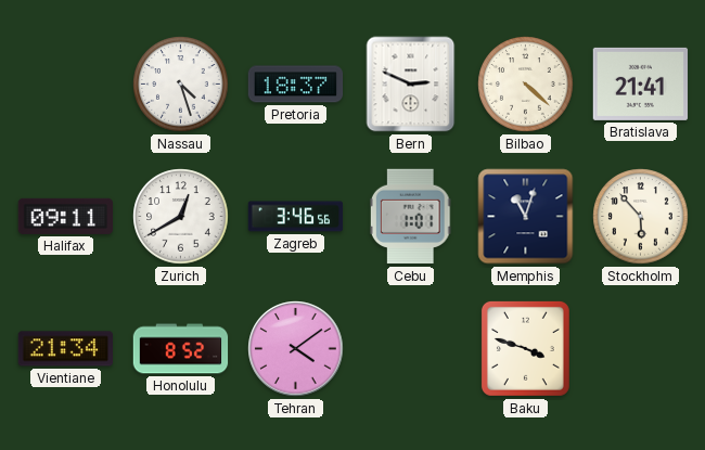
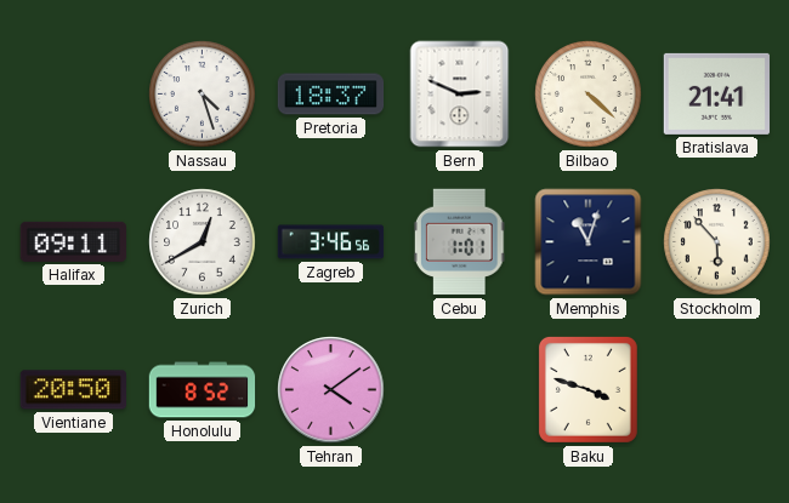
Vientiane: 21:34 -> 20:50
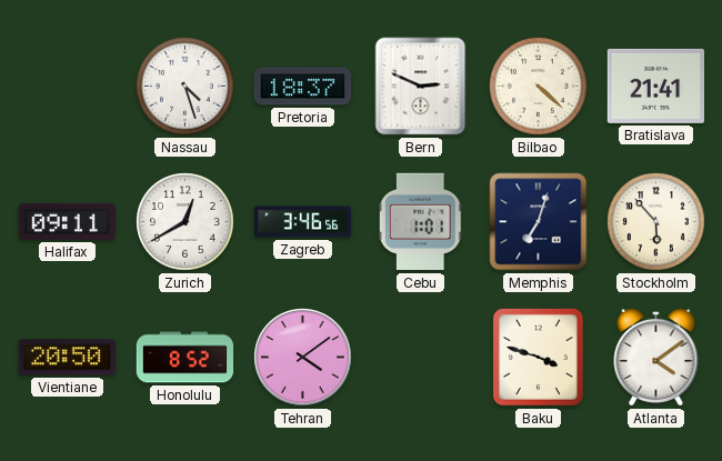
Memphis: 11:03 -> 7:03
Atlanta: none -> 4:09
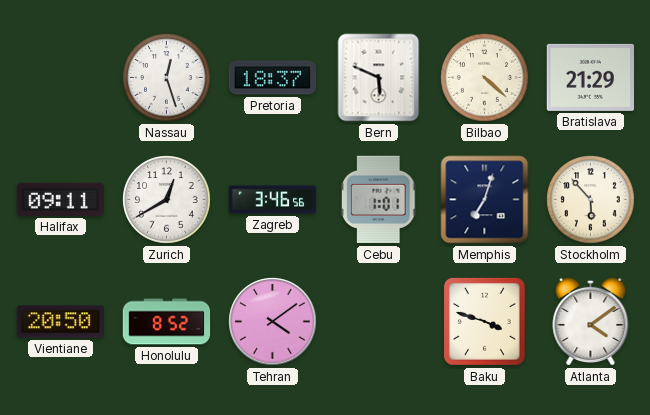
Nassau: 4:27 -> 12:27
Bern: 2:49 -> 5:49
Bratislava: 21:41 -> 21:29
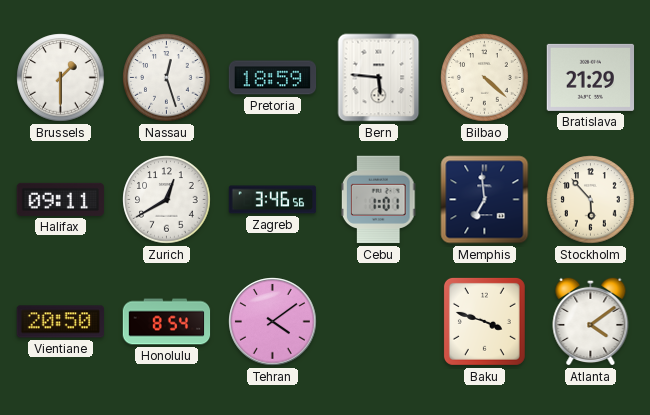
Brussels: none -> 1:30
Pretoria: 18:37 -> 18:59
Bern: 5:49 -> 5:46
Memphis: 7:03 -> 6:59
Honolulu: 8:52 -> 8:54
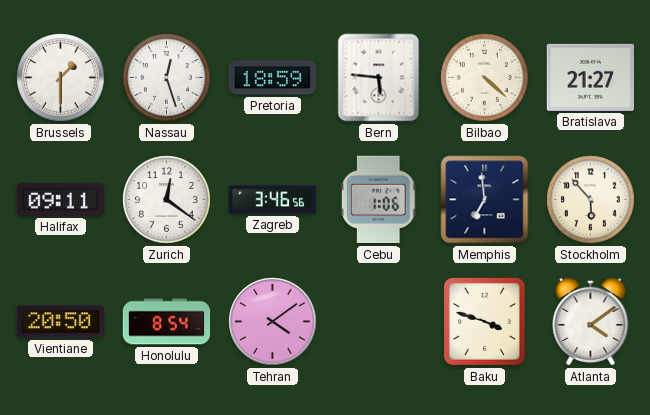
Bratislava: 21:29 -> 21:27
Zurich: 12:40 -> 12:21
Cebu: 1:01 -> 1:06
